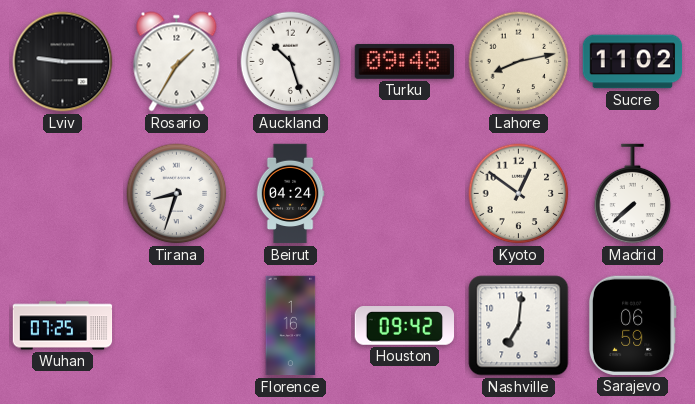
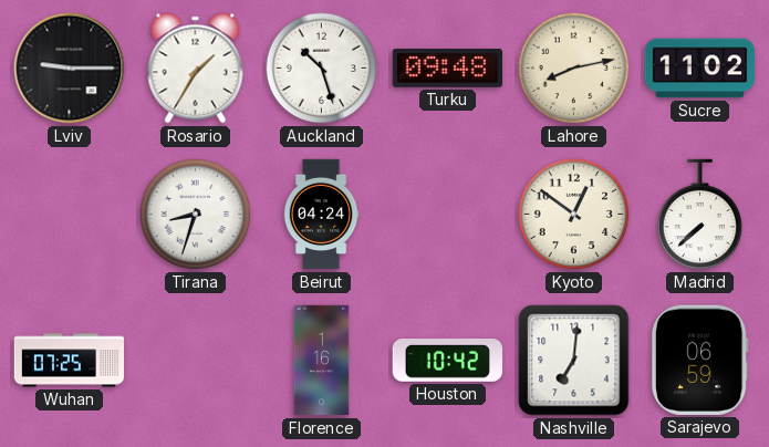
Houston: 09:42 -> 10:42
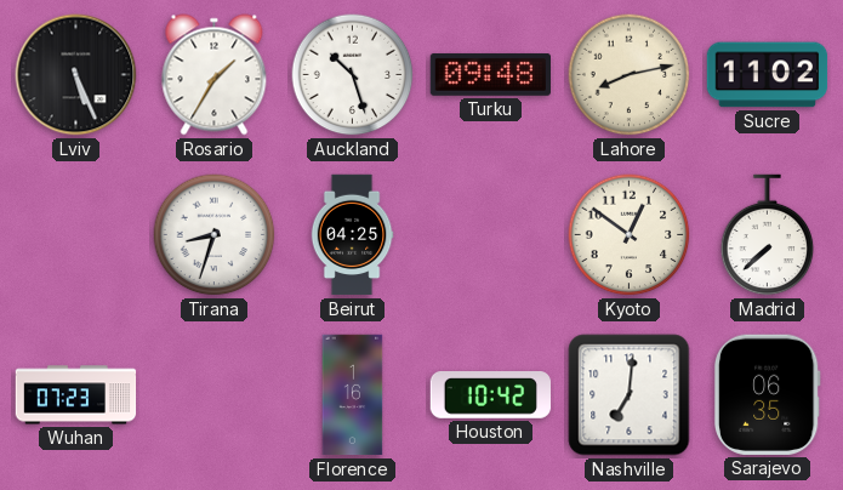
Lviv: 9:15 -> 5:26
Beirut: 04:24 -> 04:25
Wuhan: 07:25 -> 07:23
Sarajevo: 06:59 -> 06:35
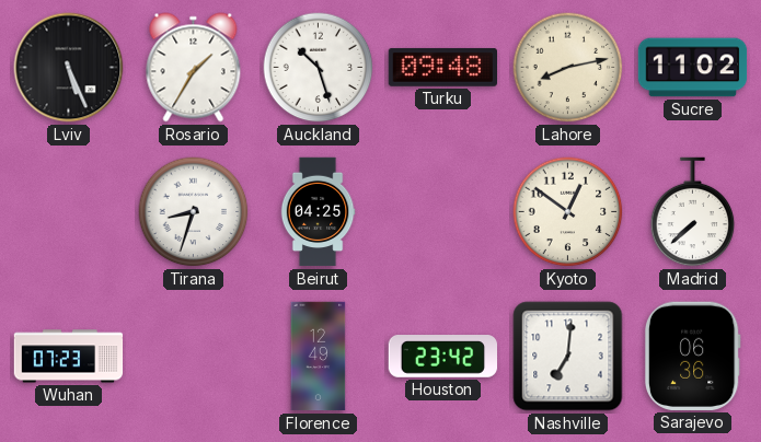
Florence: 1:16 -> 12:49
Houston: 10:42 -> 23:42
Sarajevo: 06:35 -> 06:36
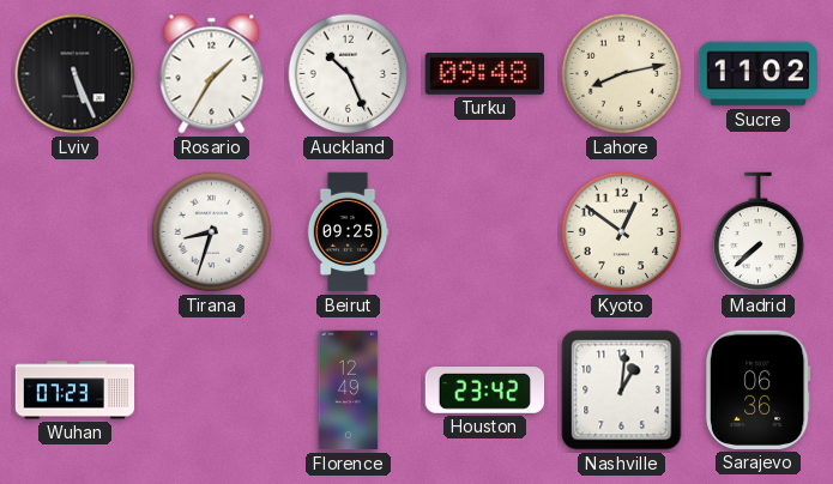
Auckland: 10:27 -> 10:26
Beirut: 04:25 -> 09:25
Nashville: 7:01 -> 1:01
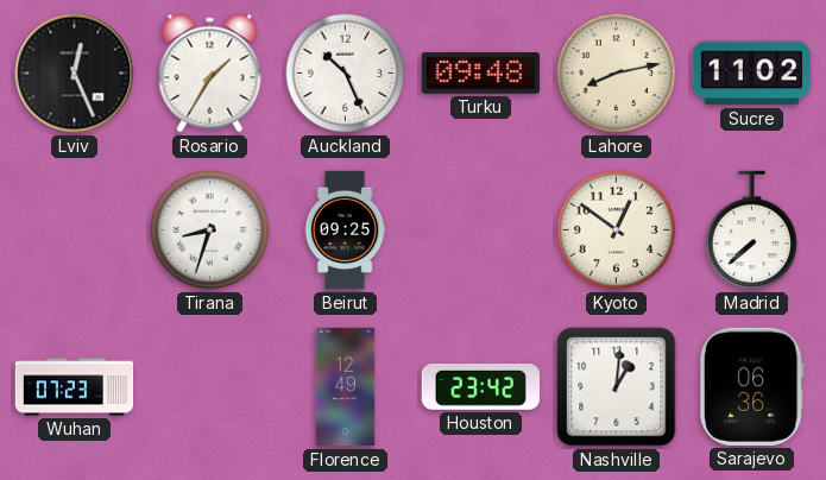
Lviv: 5:26 -> 12:26
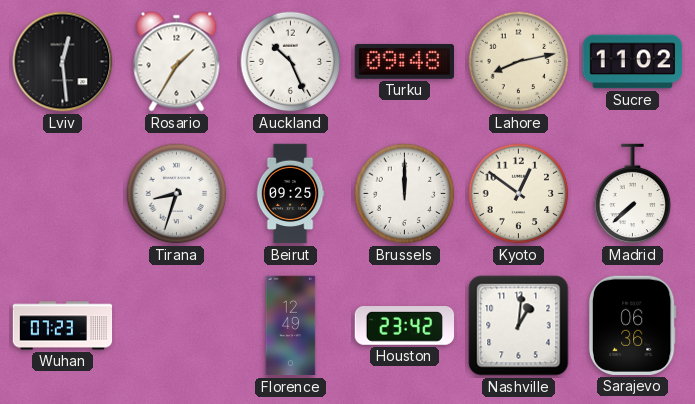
Lviv: 12:26 -> 12:29
Brussels: none -> 12:00
